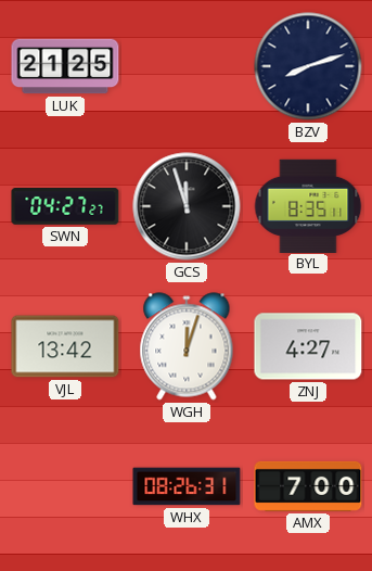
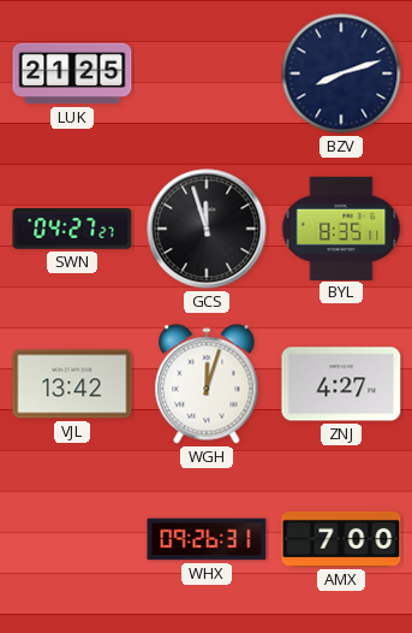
WHX: 08:26 -> 09:26
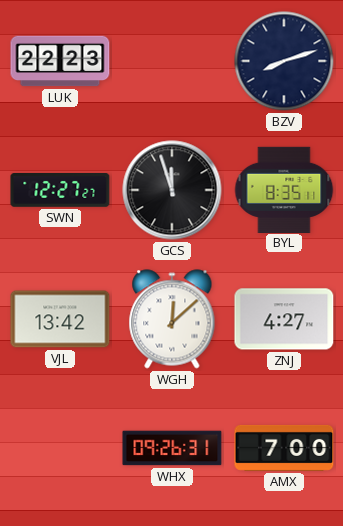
LUK: 21:25 -> 22:23
SWN: 04:27 -> 12:27
WGH: 12:03 -> 12:08
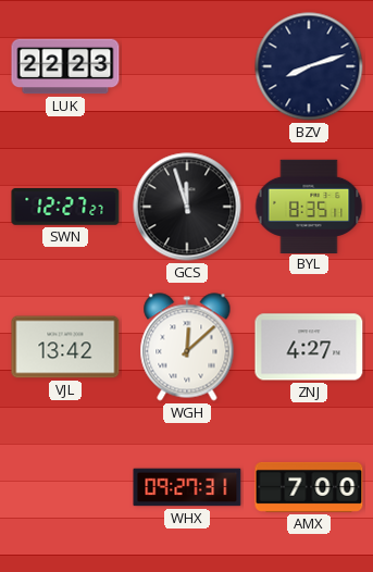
WHX: 09:26 -> 09:27
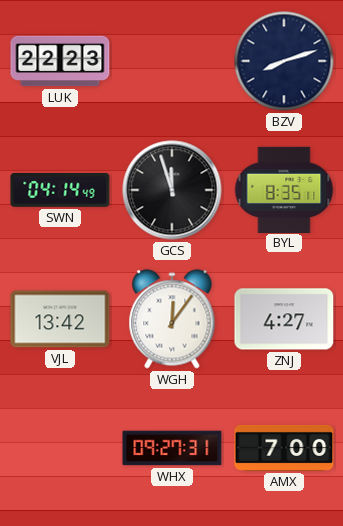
SWN: 12:27 -> 04:14
WGH: 12:08 -> 12:06
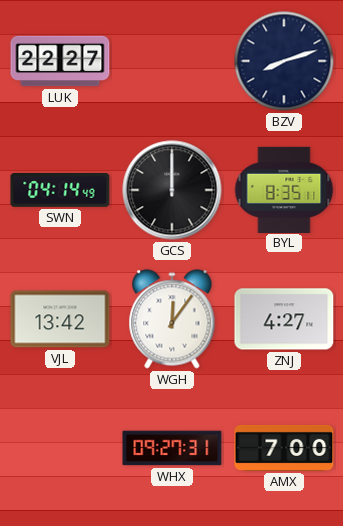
LUK: 22:23 -> 22:27
GCS: 11:57 -> 12:00
